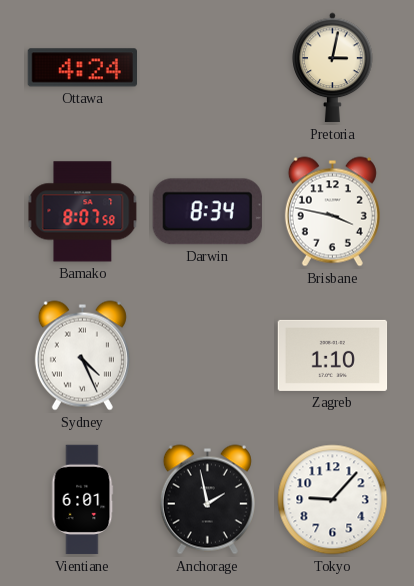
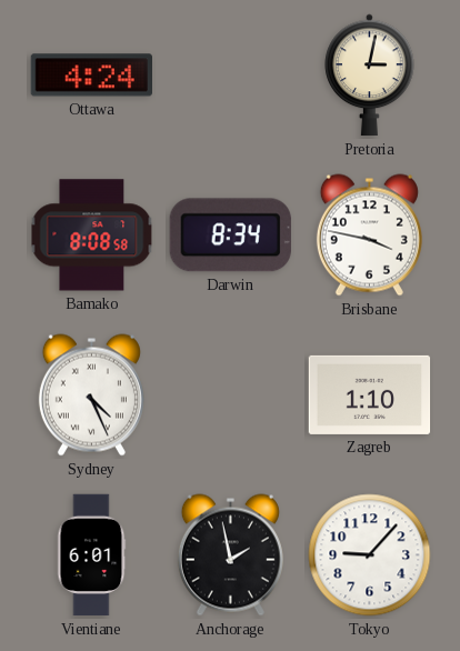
Bamako: 8:07 -> 8:08
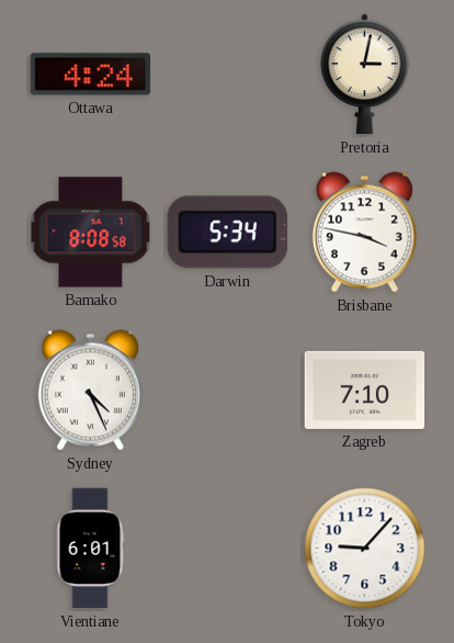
Darwin: 8:34 -> 5:34
Zagreb: 1:10 -> 7:10
Anchorage: 1:58 -> none
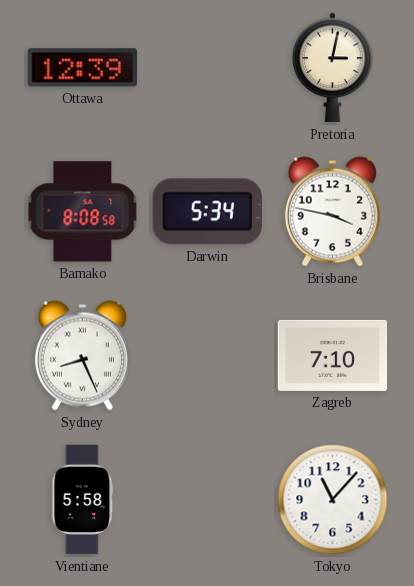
Ottawa: 4:24 -> 12:39
Sydney: 4:26 -> 8:26
Vientiane: 6:01 -> 5:58
Tokyo: 9:07 -> 11:07
